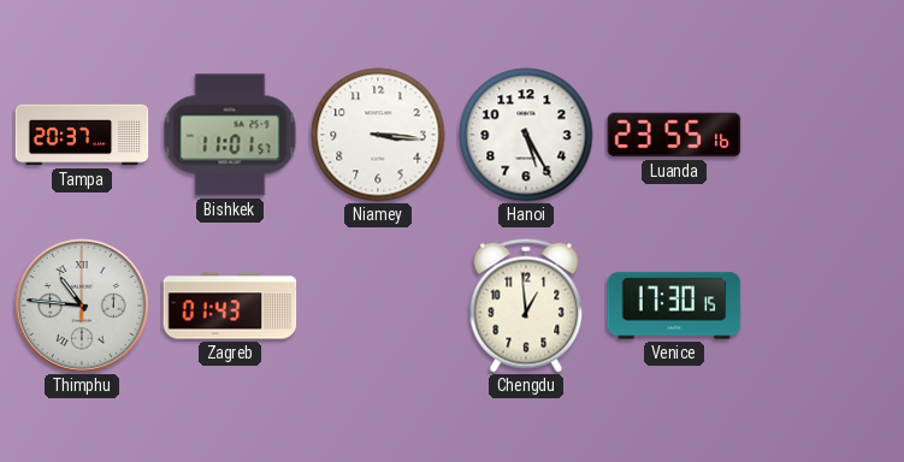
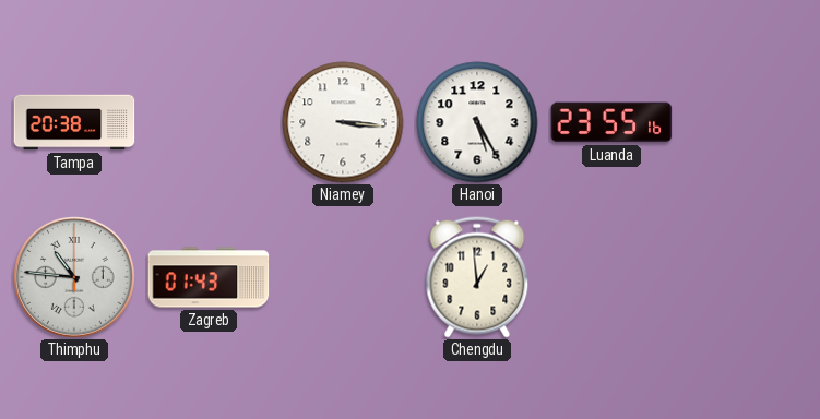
Tampa: 20:37 -> 20:38
Bishkek: 11:01 -> none
Venice: 17:30 -> none
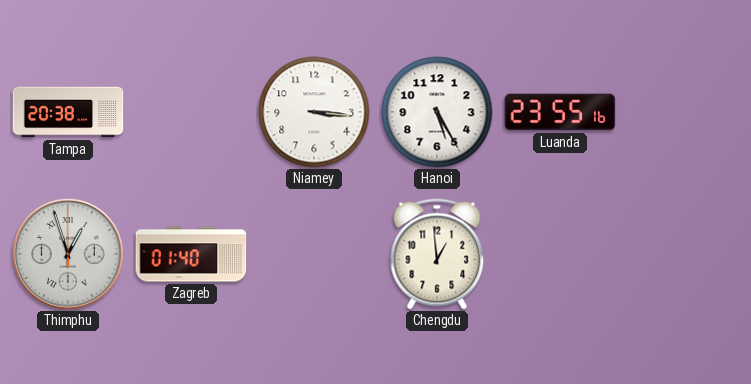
Thimphu: 10:46 -> 12:57
Zagreb: 01:43 -> 01:40
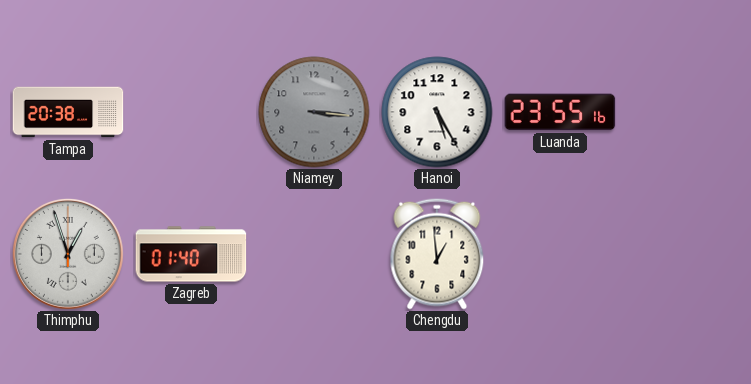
Niamey dial: white -> grey
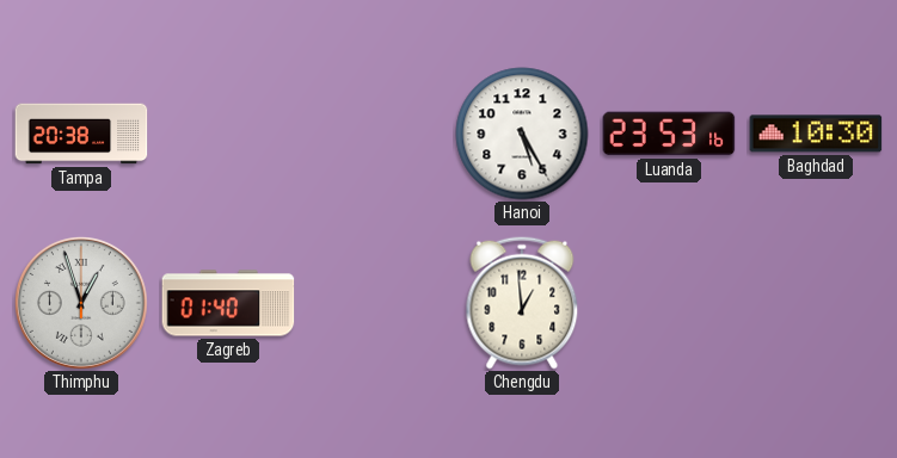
Niamey: 3:16 -> none
Luanda: 23:55 -> 23:53
Baghdad: none -> 10:30
